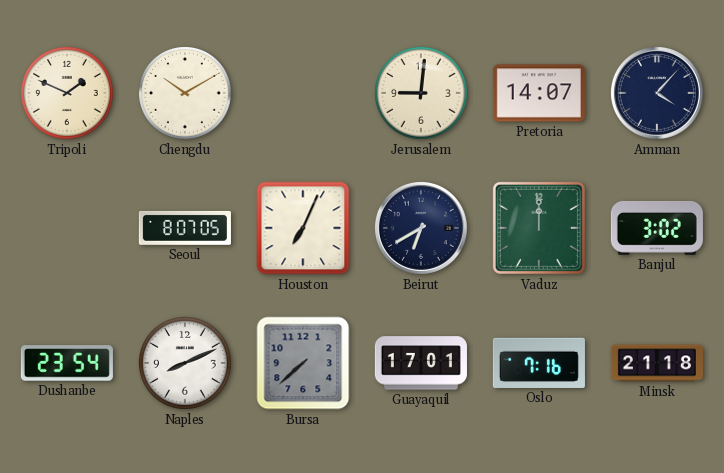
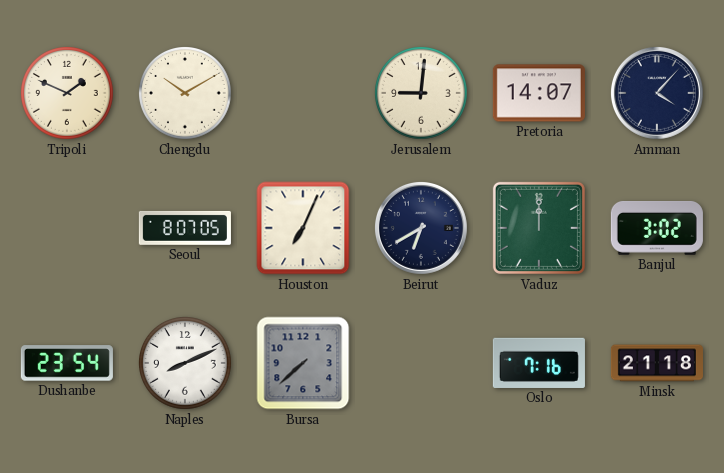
Guayaquil: 17:01 -> none
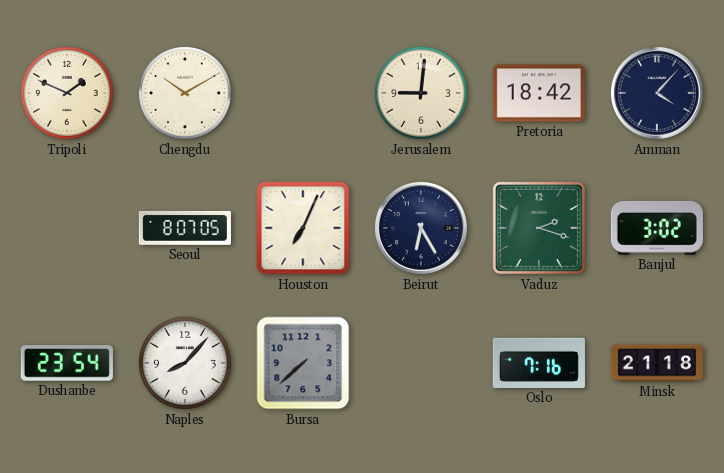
Pretoria: 14:07 -> 18:42
Beirut: 6:40 -> 6:25
Vaduz: 12:00 -> 2:18
Naples: 8:11 -> 8:07
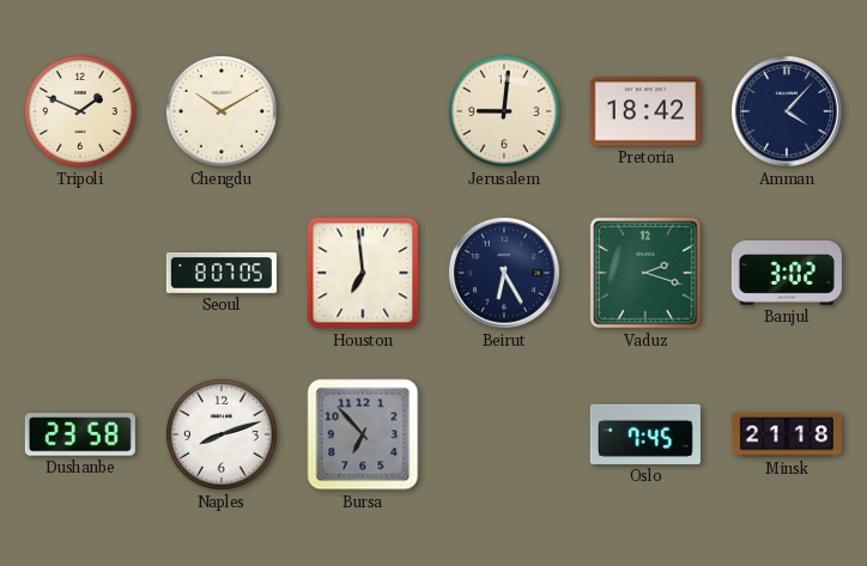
Houston: 7:04 -> 6:59
Dushanbe: 23:54 -> 23:58
Naples: 8:07 -> 8:12
Bursa: 7:38 -> 6:53
Oslo: 7:16 -> 7:45
